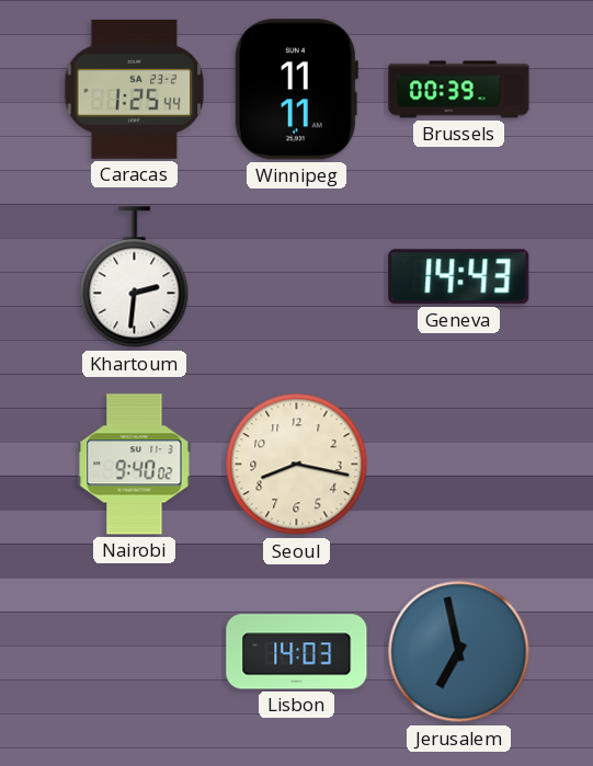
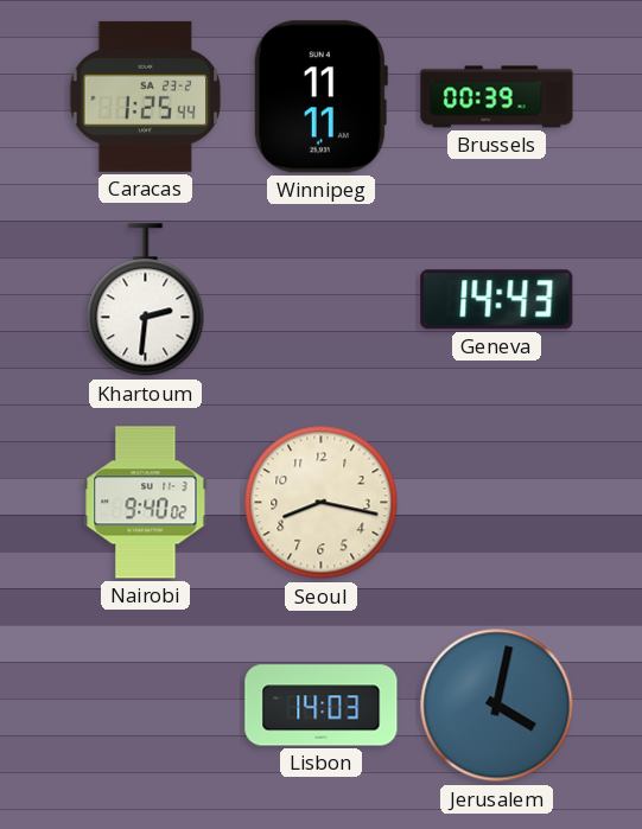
Jerusalem: 6:58 -> 4:02
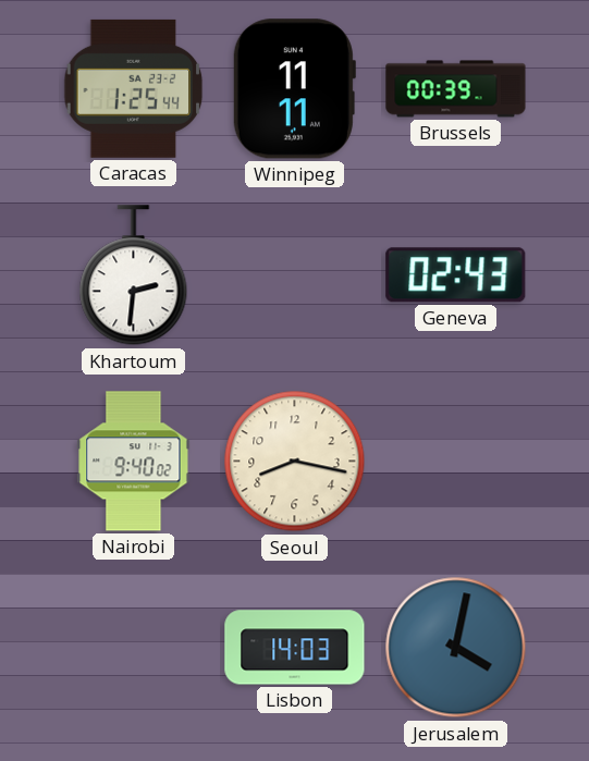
Geneva: 14:43 -> 02:43
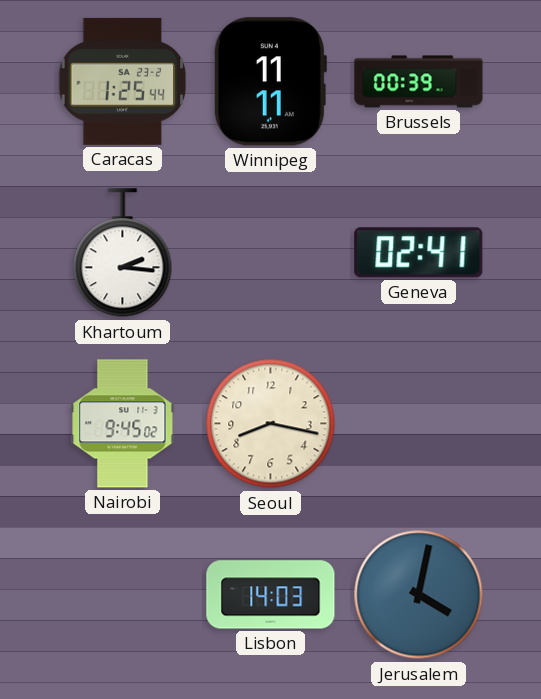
Khartoum: 2:31 -> 2:16
Geneva: 02:43 -> 02:41
Nairobi: 9:40 -> 9:45
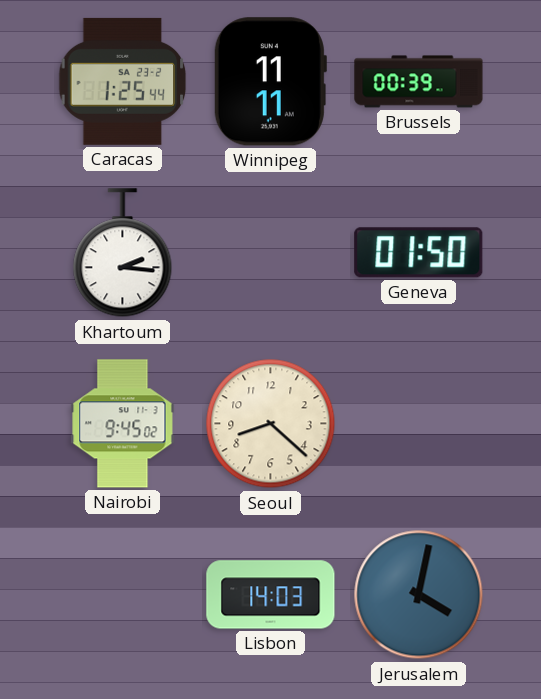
Geneva: 02:41 -> 01:50
Seoul: 8:17 -> 8:22
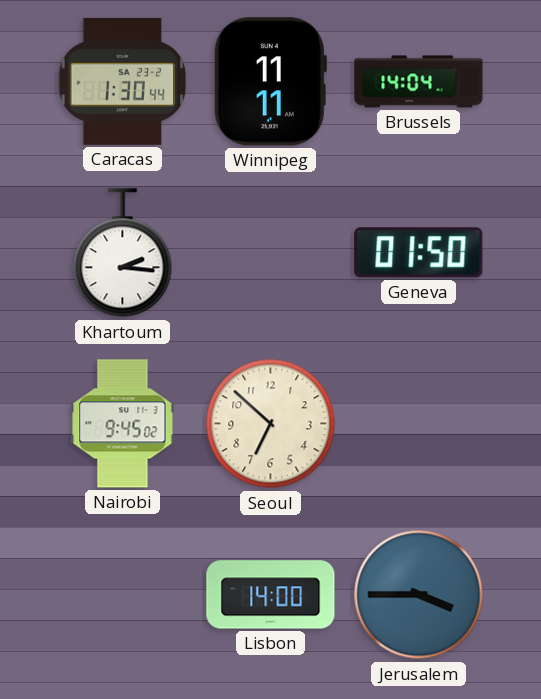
Caracas: 1:25 -> 1:30
Brussels: 00:39 -> 14:04
Seoul: 8:22 -> 6:52
Lisbon: 14:03 -> 14:00
Jerusalem: 4:02 -> 3:45
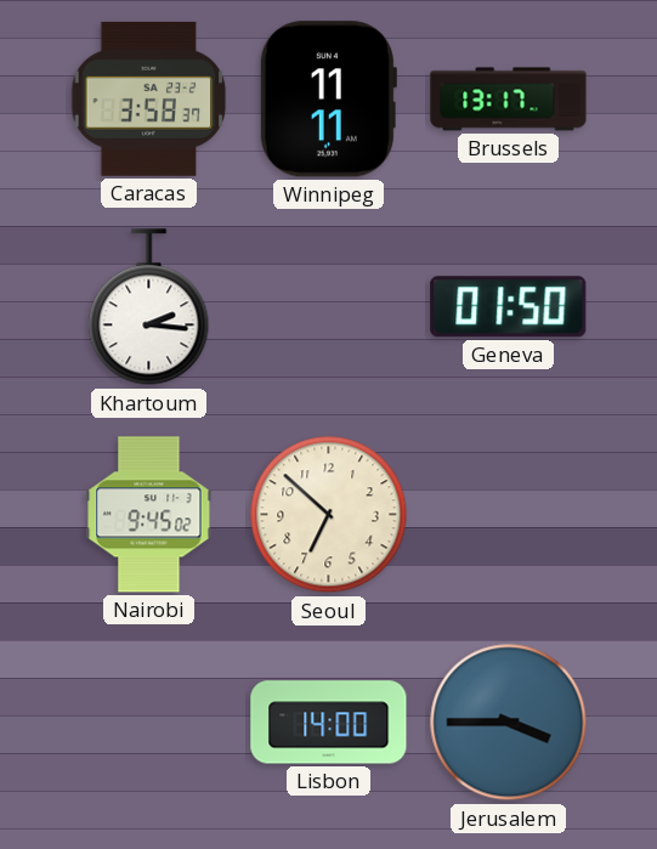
Caracas: 1:30 -> 3:58
Brussels: 14:04 -> 13:17
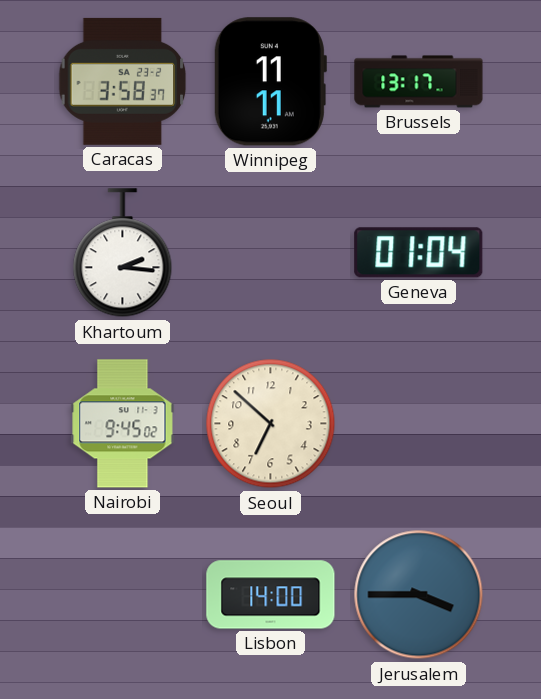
Geneva: 01:50 -> 01:04
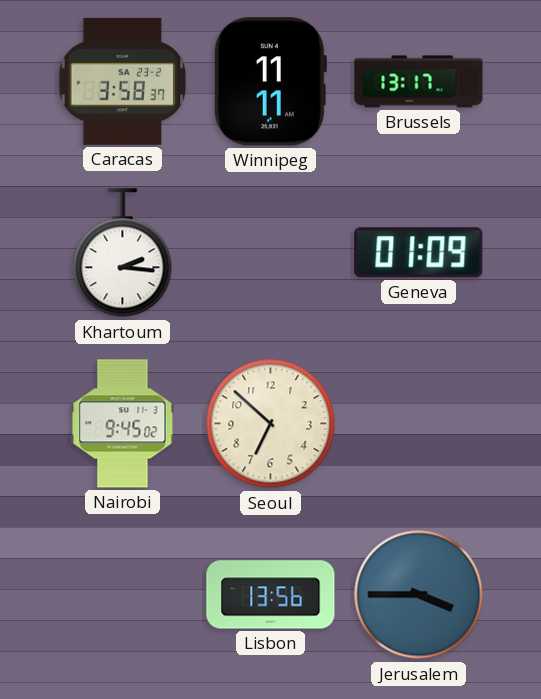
Geneva: 01:04 -> 01:09
Lisbon: 14:00 -> 13:56
